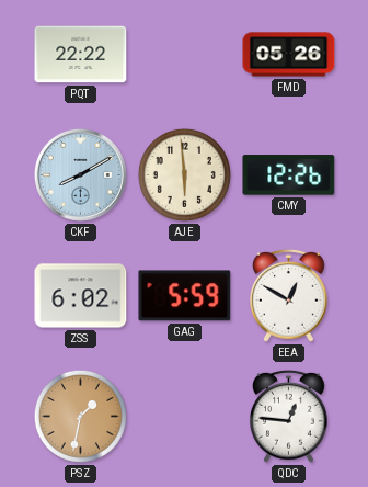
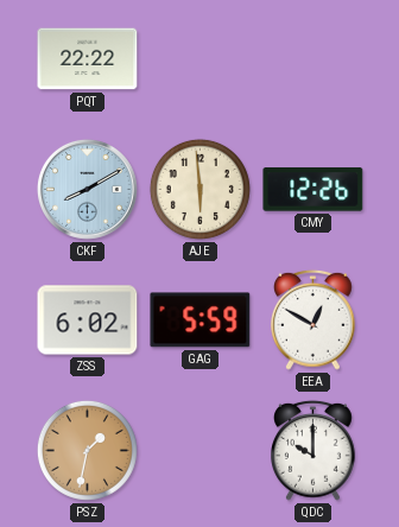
FMD: 05:26 -> none
QDC: 12:46 -> 10:00
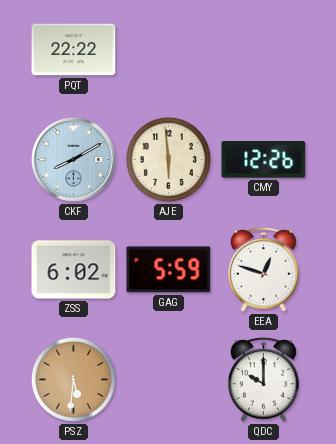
EEA: 12:50 -> 12:48
PSZ: 1:32 -> 5:31
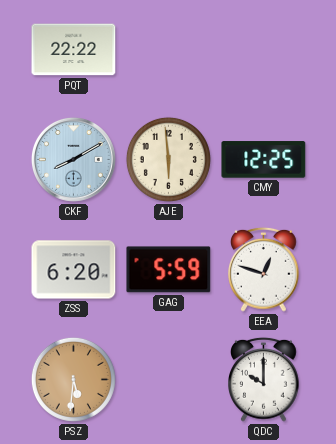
CMY: 12:26 -> 12:25
ZSS: 6:02 -> 6:20
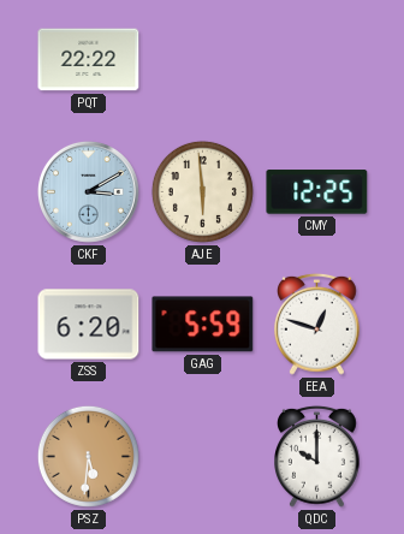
CKF: 8:10 -> 3:10
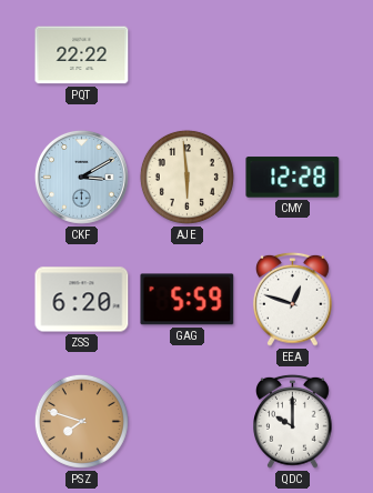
CMY: 12:25 -> 12:28
PSZ: 5:31 -> 7:48
